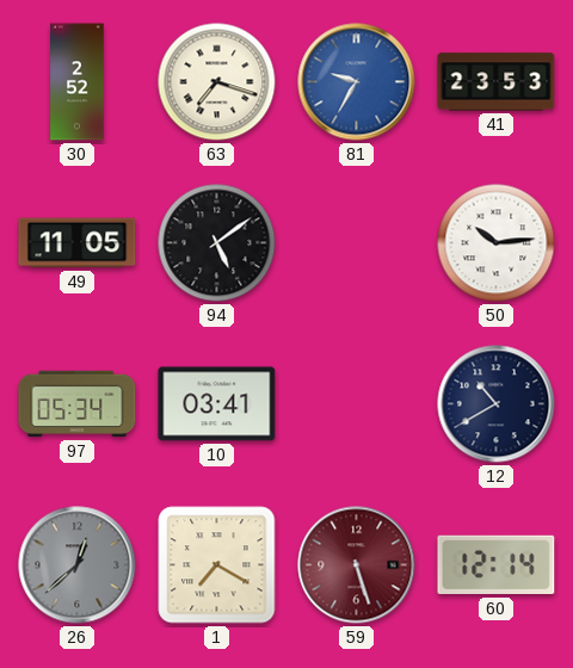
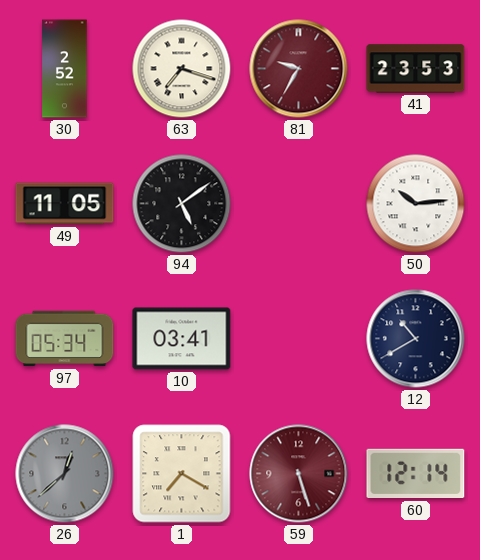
81 dial: blue -> burgundy
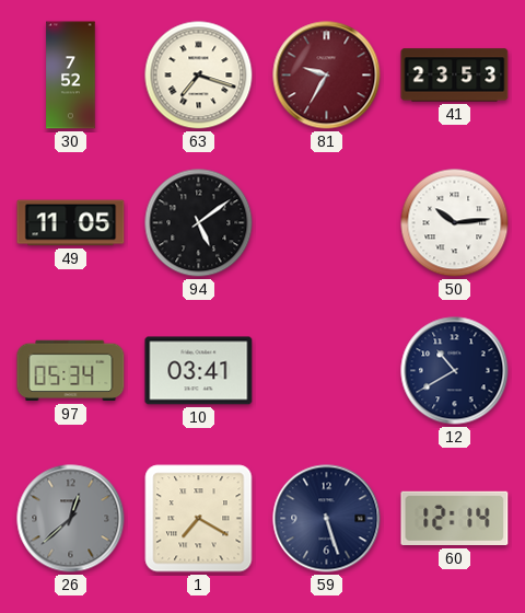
30: 2:52 -> 7:52
59 dial: burgundy -> navy
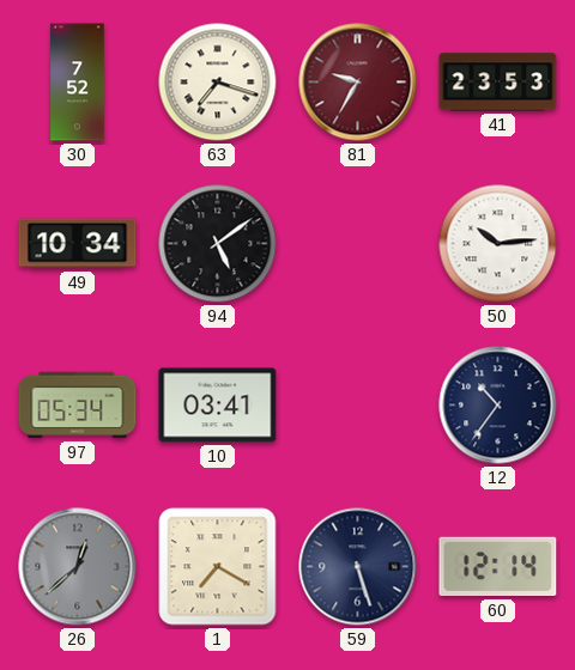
49: 11:05 -> 10:34
12: 10:40 -> 10:36
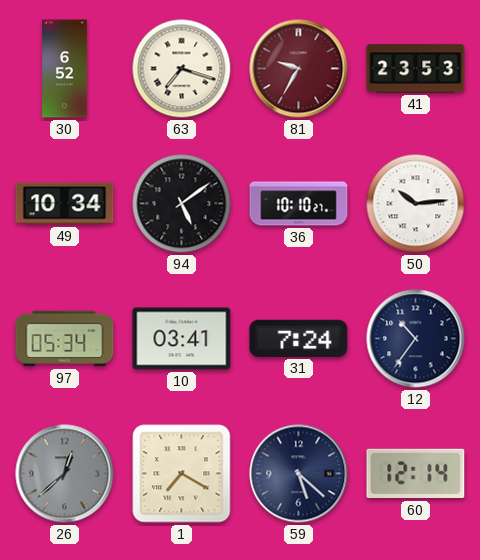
30: 7:52 -> 6:52
36: none -> 10:10
31: none -> 7:24
59: 5:27 -> 5:22
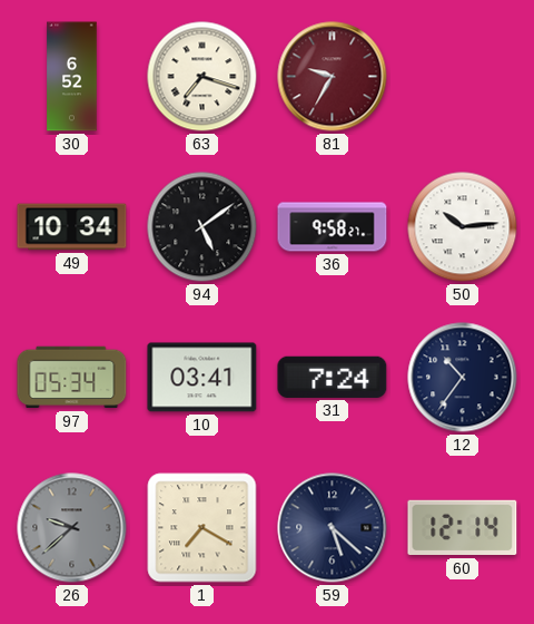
41: 23:53 -> none
36: 10:10 -> 9:58
26: 12:38 -> 9:38
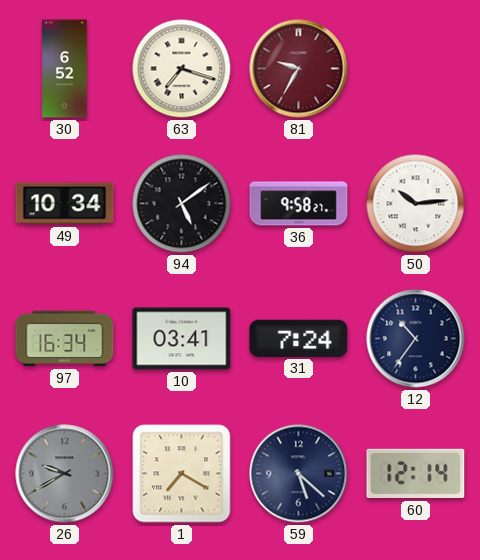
97: 05:34 -> 16:34
26: 9:38 -> 9:40
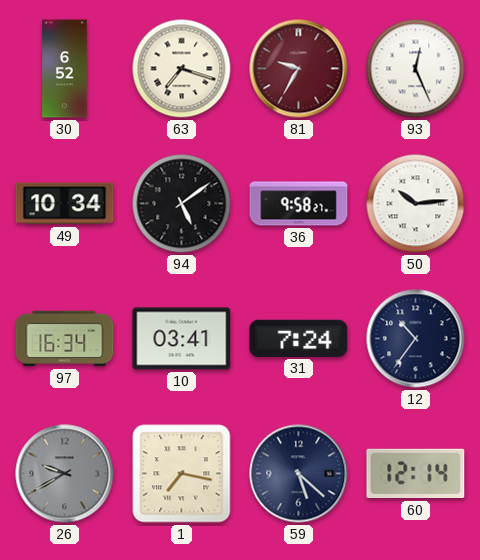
93: none -> 12:26
1: 7:20 -> 7:17
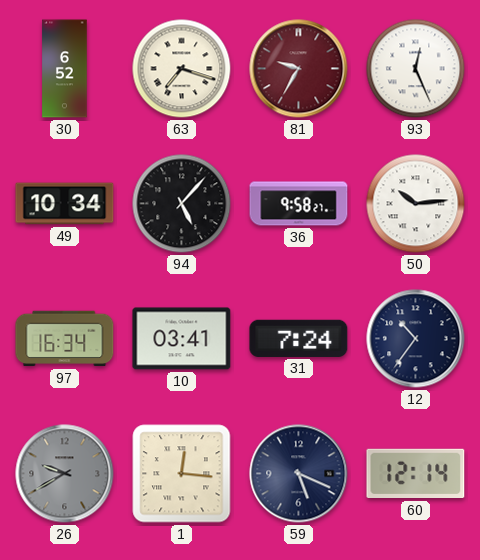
94: 5:09 -> 5:07
1: 7:17 -> 12:16
59: 5:22 -> 5:19
